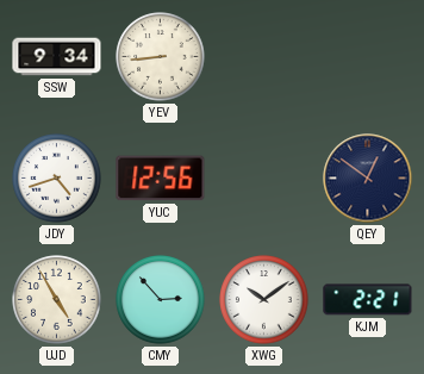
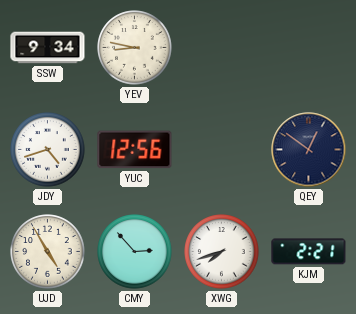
YEV: 8:44 -> 8:47
XWG: 10:09 -> 7:42
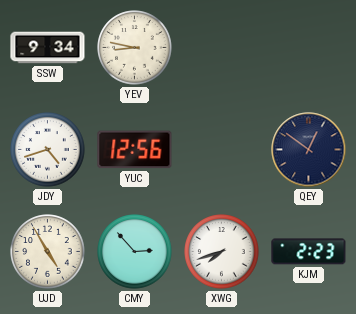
KJM: 2:21 -> 2:23
